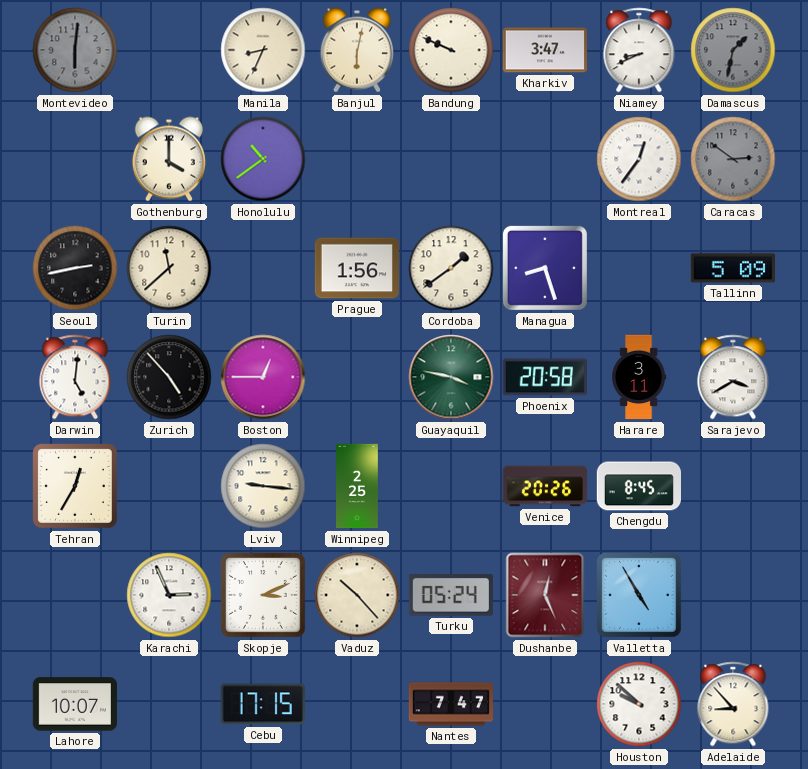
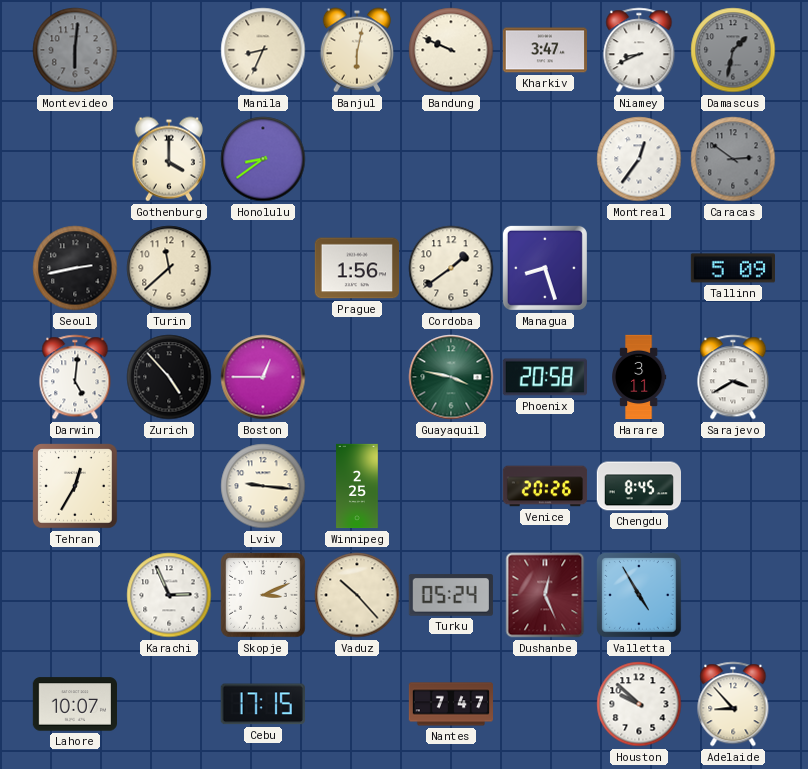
Honolulu: 10:39 -> 8:39
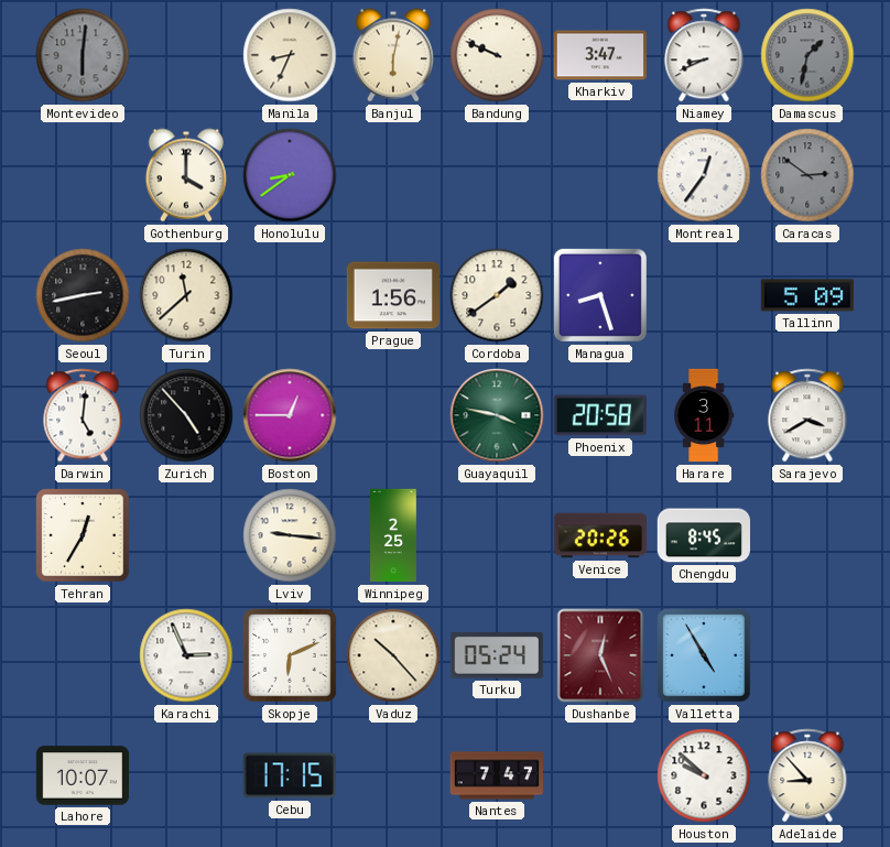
Skopje: 3:11 -> 6:11
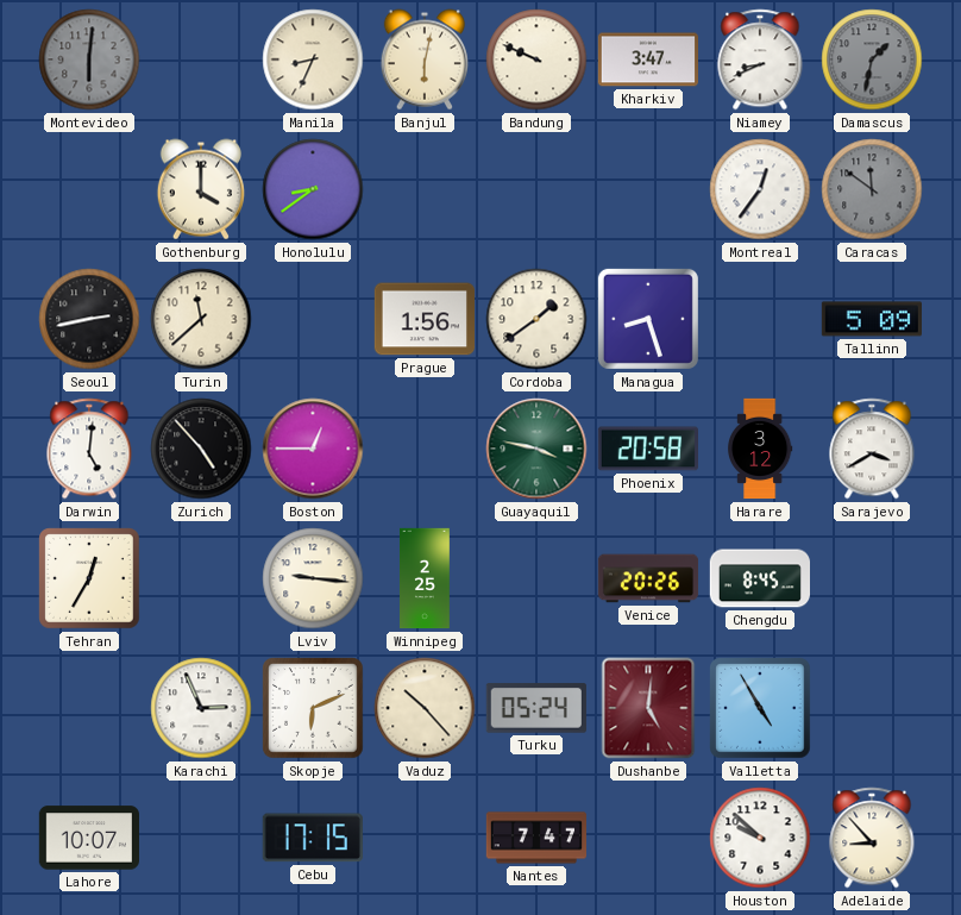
Caracas: 2:51 -> 11:51
Harare: 3:11 -> 3:12
Dushanbe: 12:26 -> 5:01
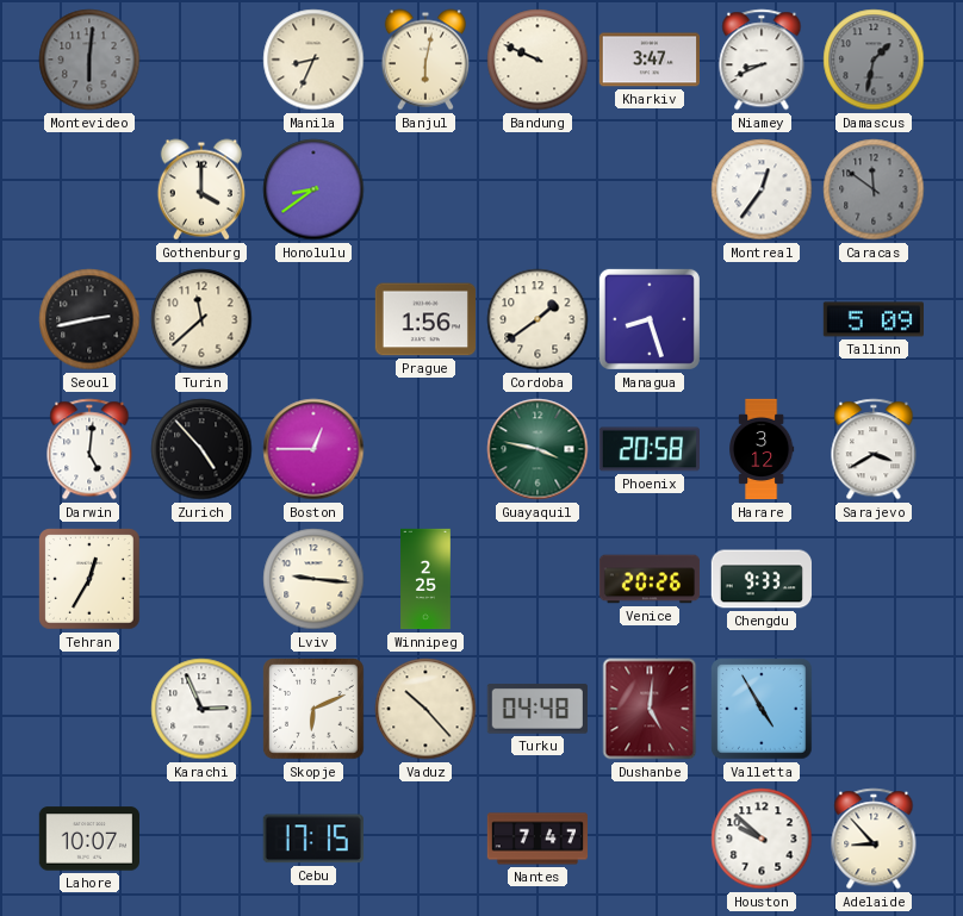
Chengdu: 8:45 -> 9:33
Turku: 05:24 -> 04:48
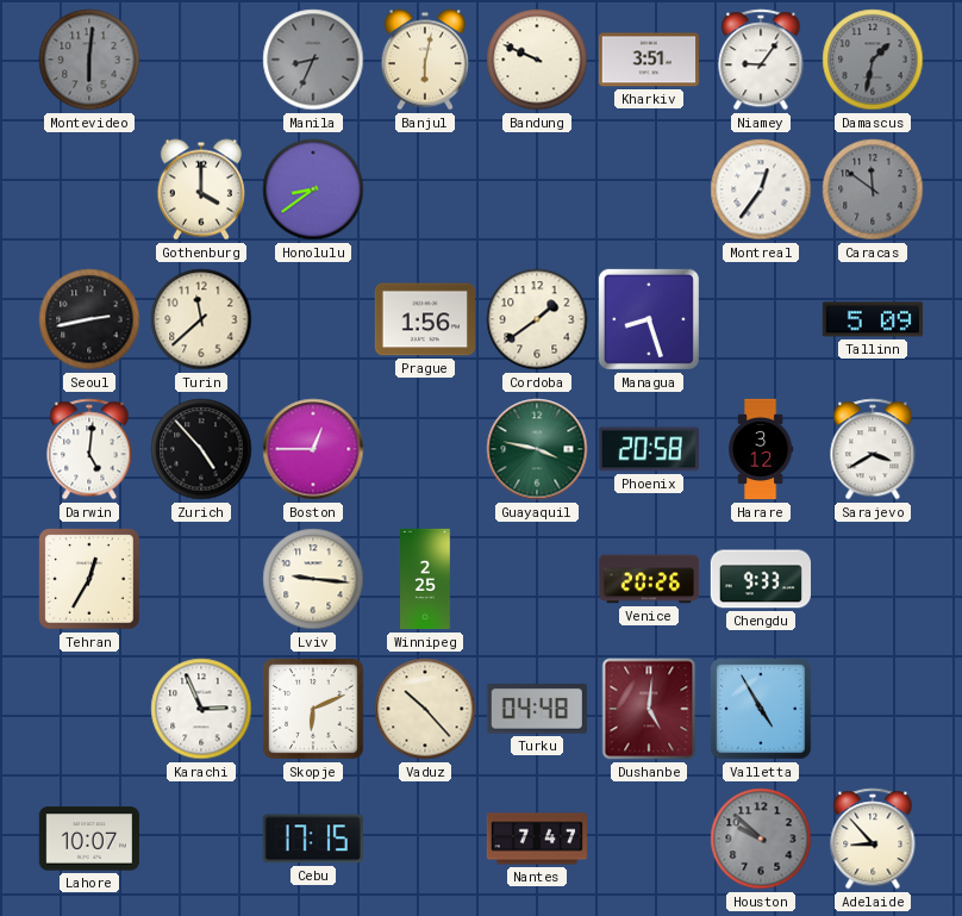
Manila dial: cream -> grey
Kharkiv: 3:47 -> 3:51
Niamey: 8:41 -> 9:06
Houston dial: white -> grey
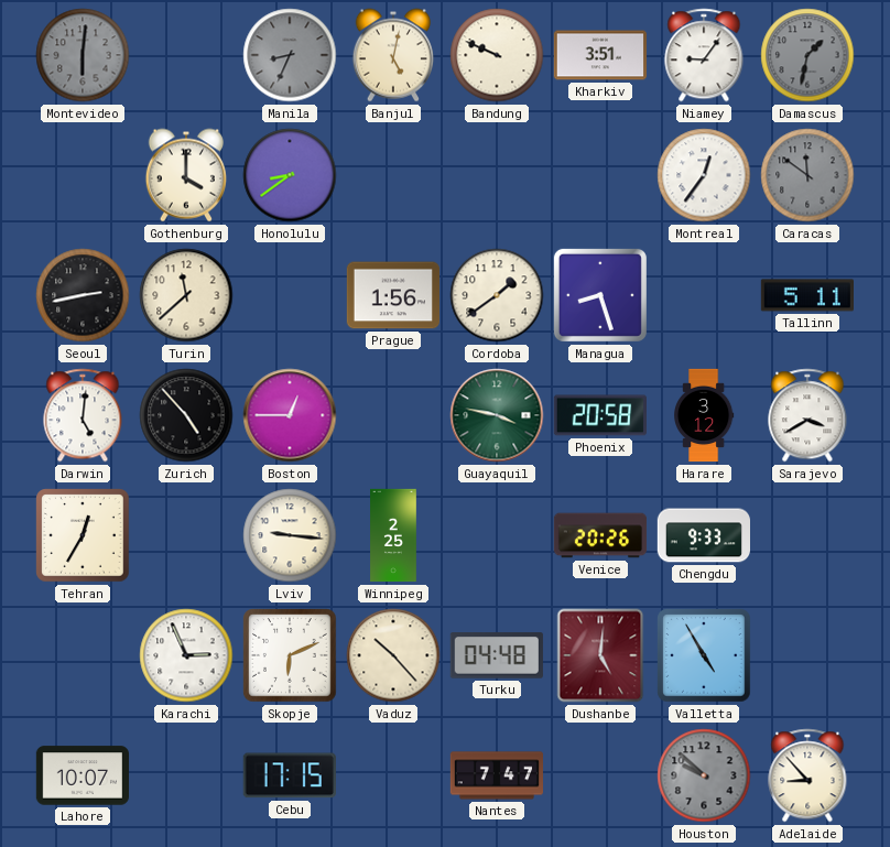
Banjul: 6:02 -> 5:02
Tallinn: 5:09 -> 5:11
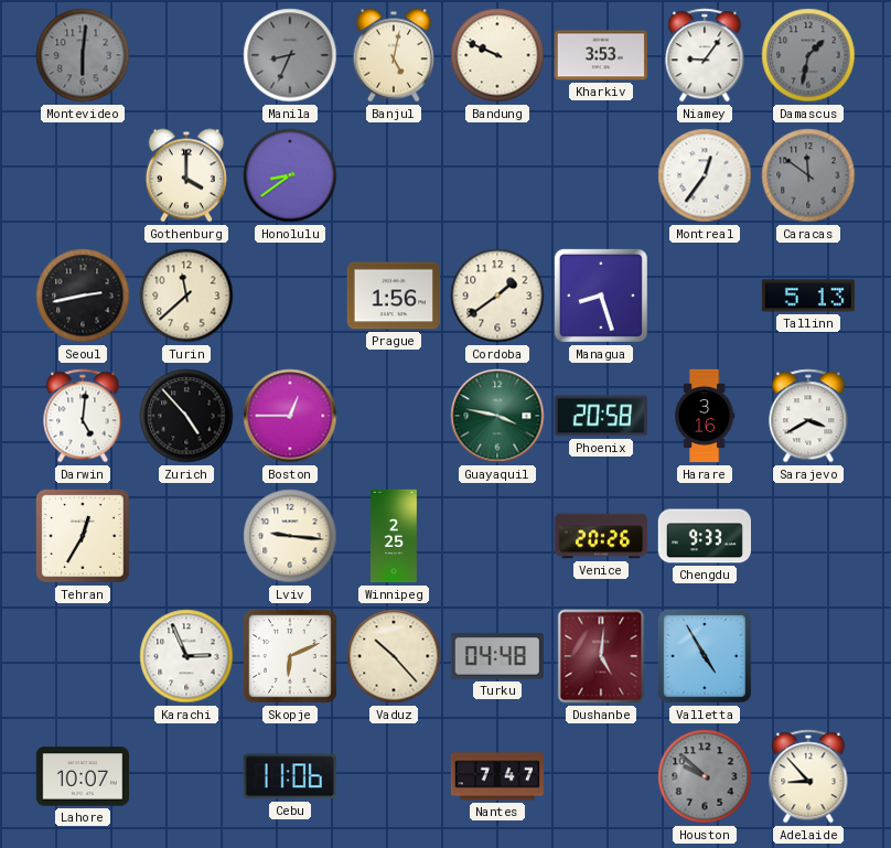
Kharkiv: 3:51 -> 3:53
Tallinn: 5:11 -> 5:13
Harare: 3:12 -> 3:16
Cebu: 17:15 -> 11:06
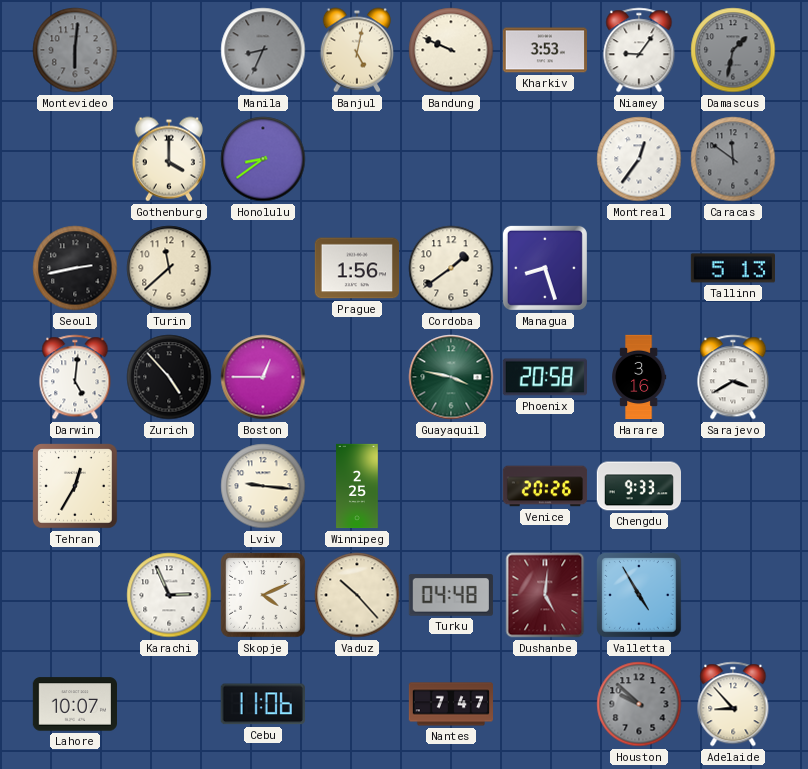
Skopje: 6:11 -> 4:11
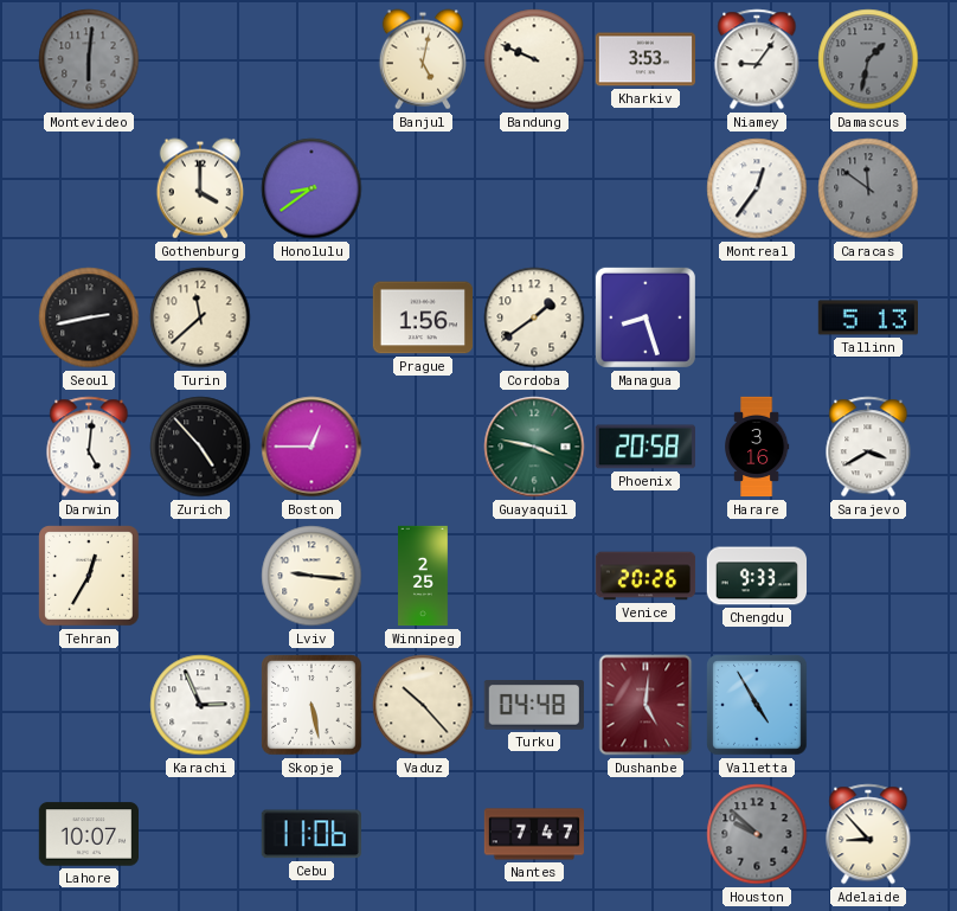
Manila: 8:34 -> none
Skopje: 4:11 -> 5:28
